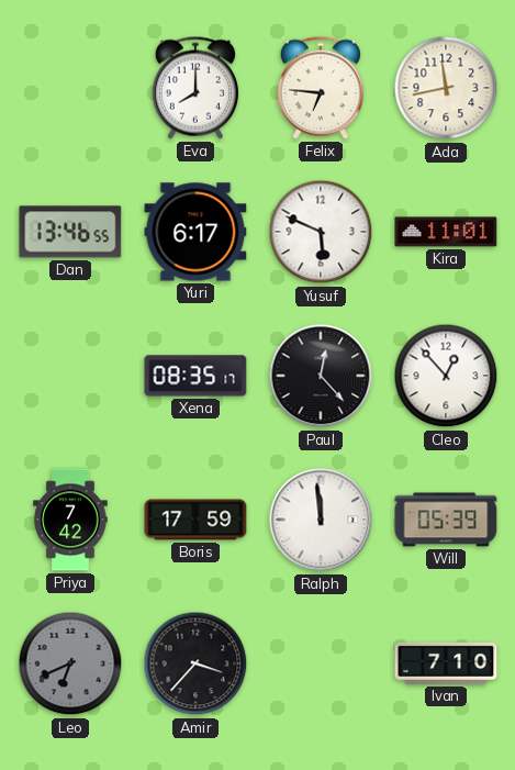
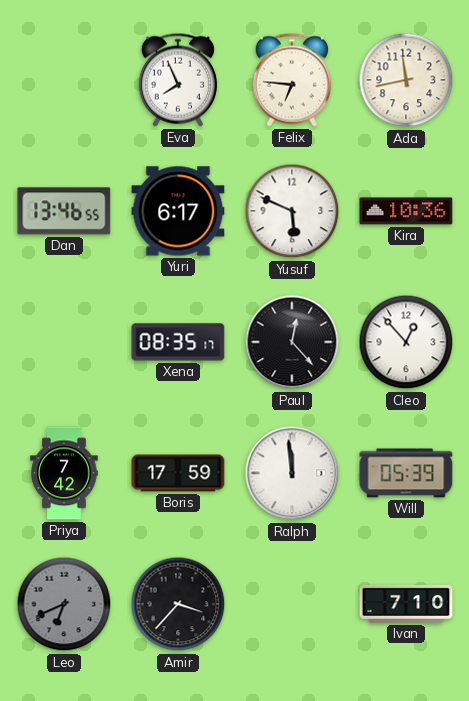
Eva: 8:00 -> 7:56
Kira: 11:01 -> 10:36
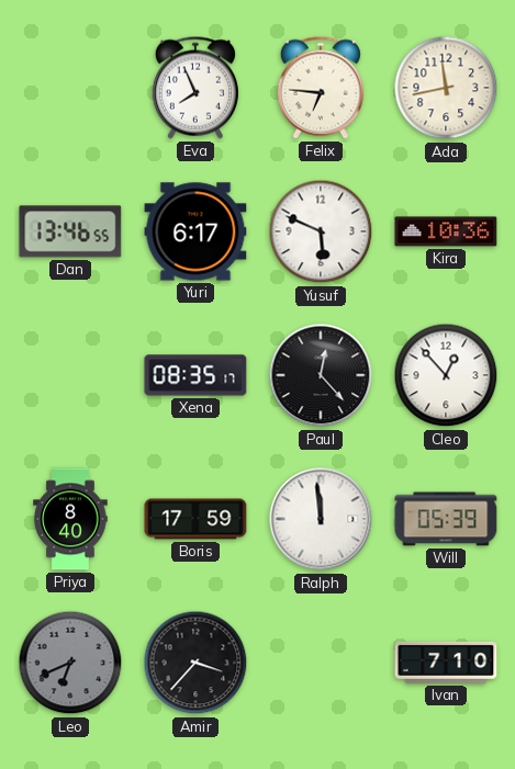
Priya: 7:42 -> 8:40
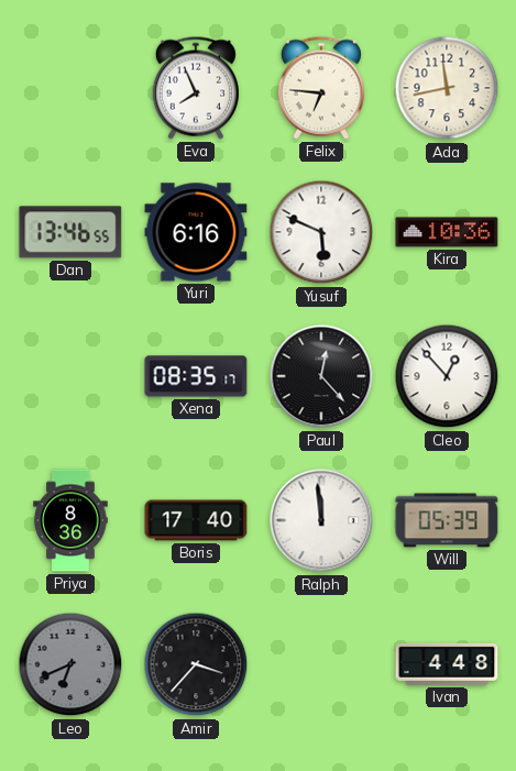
Yuri: 6:17 -> 6:16
Priya: 8:40 -> 8:36
Boris: 17:59 -> 17:40
Ivan: 7:10 -> 4:48
